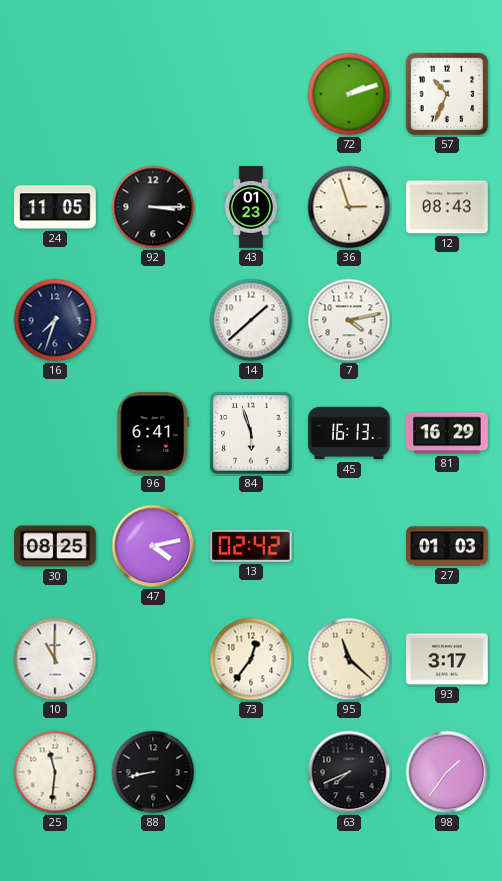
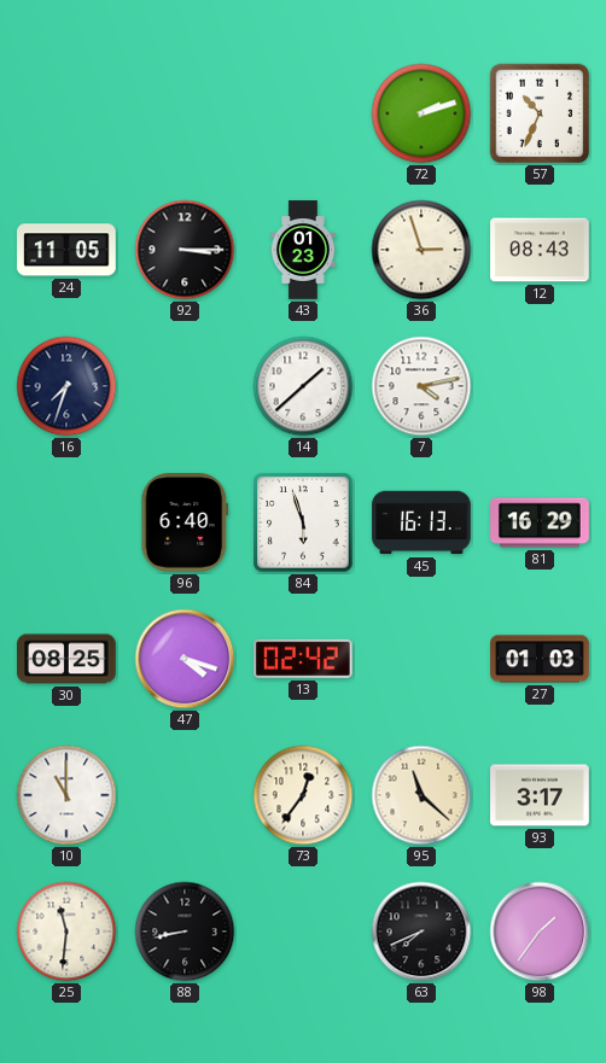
96: 6:41 -> 6:40
47: 4:13 -> 4:18
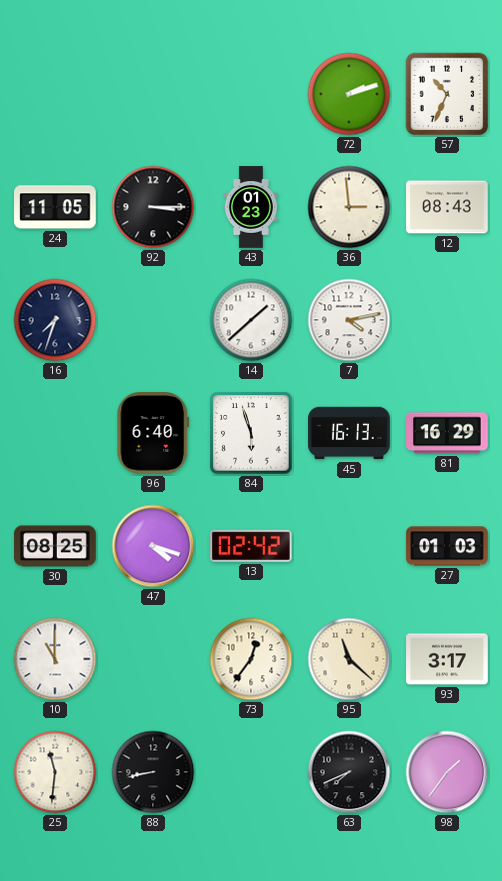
36: 2:57 -> 2:59
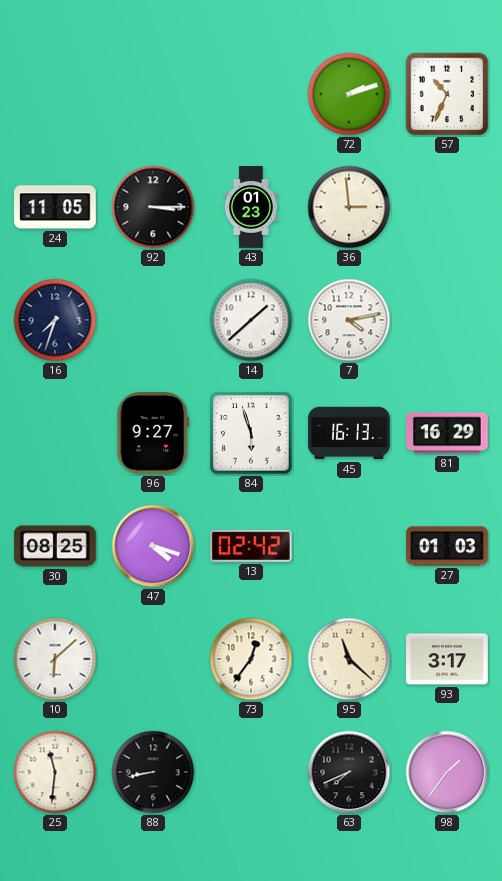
12: 08:43 -> none
96: 6:40 -> 9:27
10: 11:00 -> 6:08
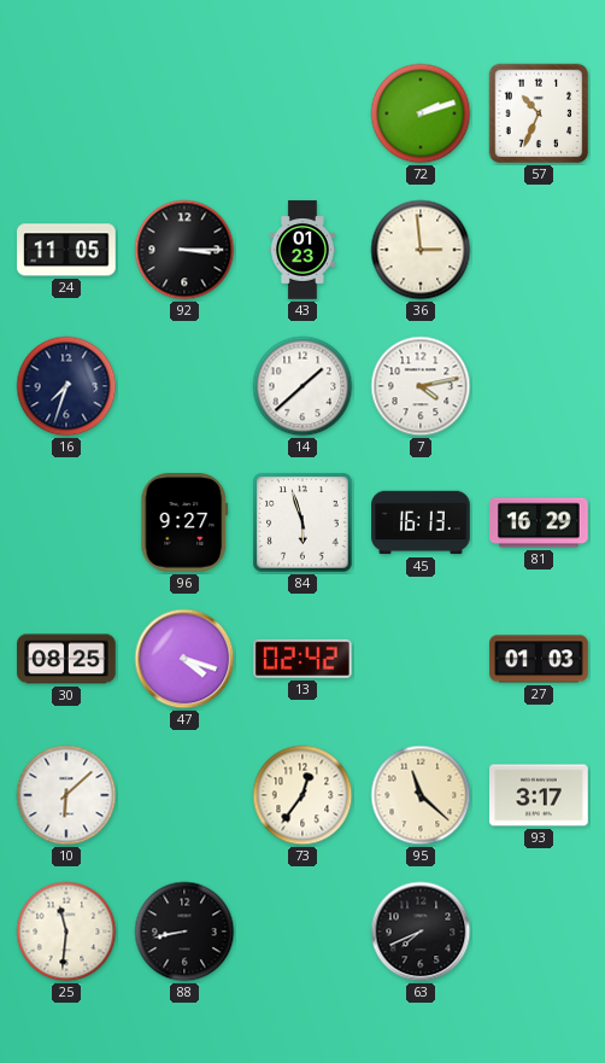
98: 1:36 -> none
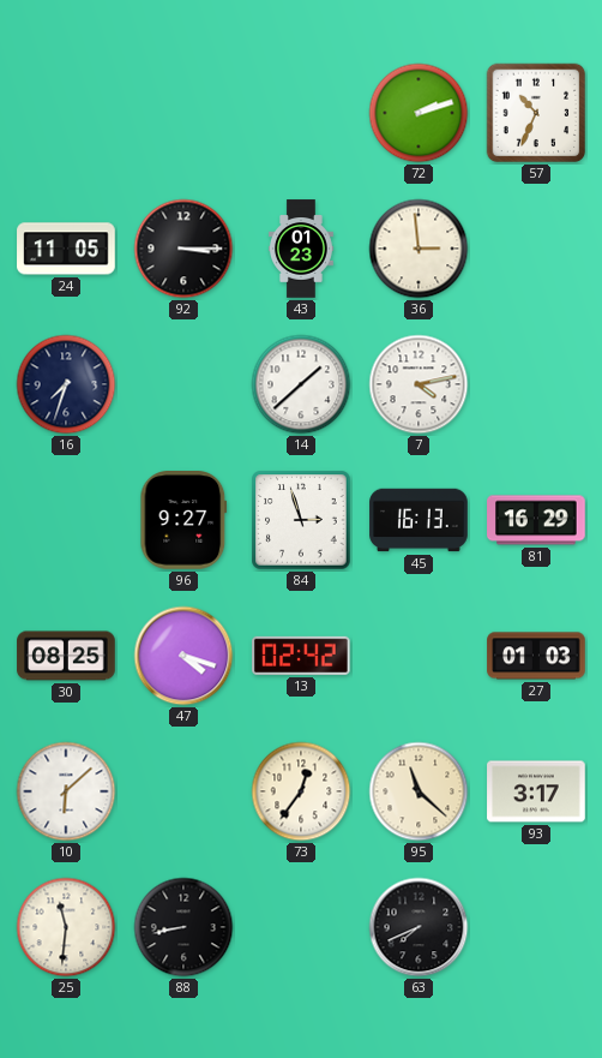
84: 5:57 -> 2:57
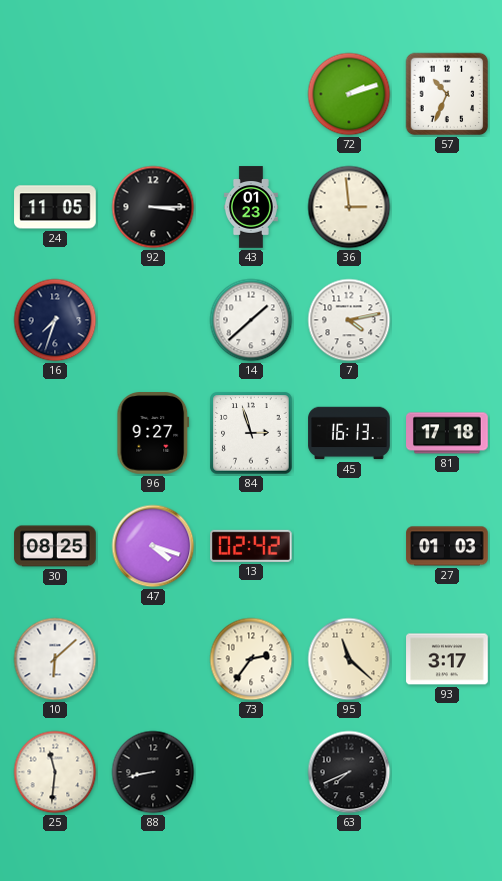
81: 16:29 -> 17:18
73: 12:36 -> 2:36
